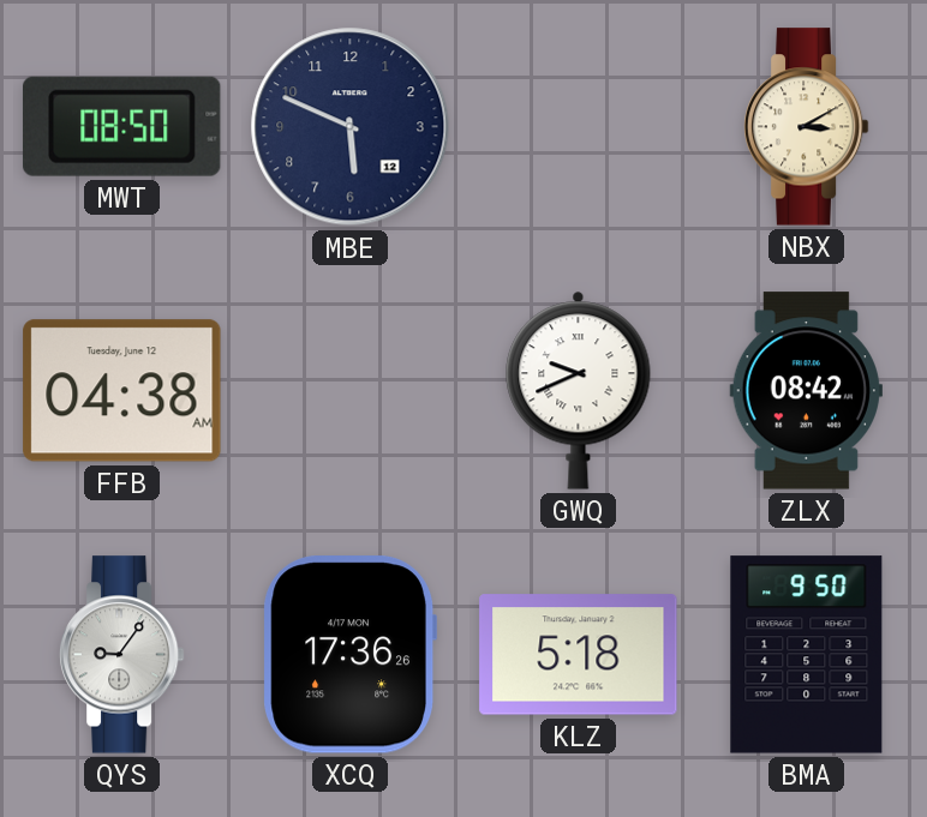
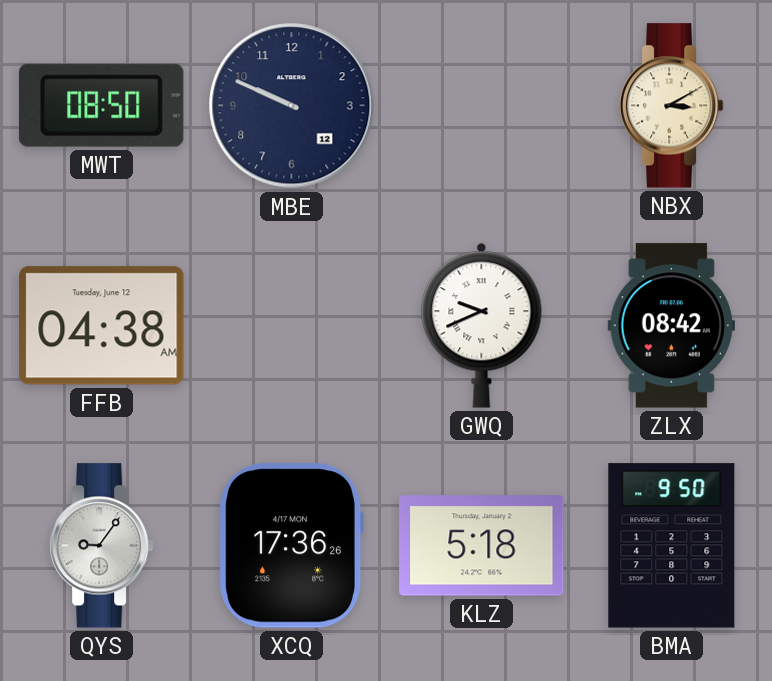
MBE: 5:49 -> 9:49
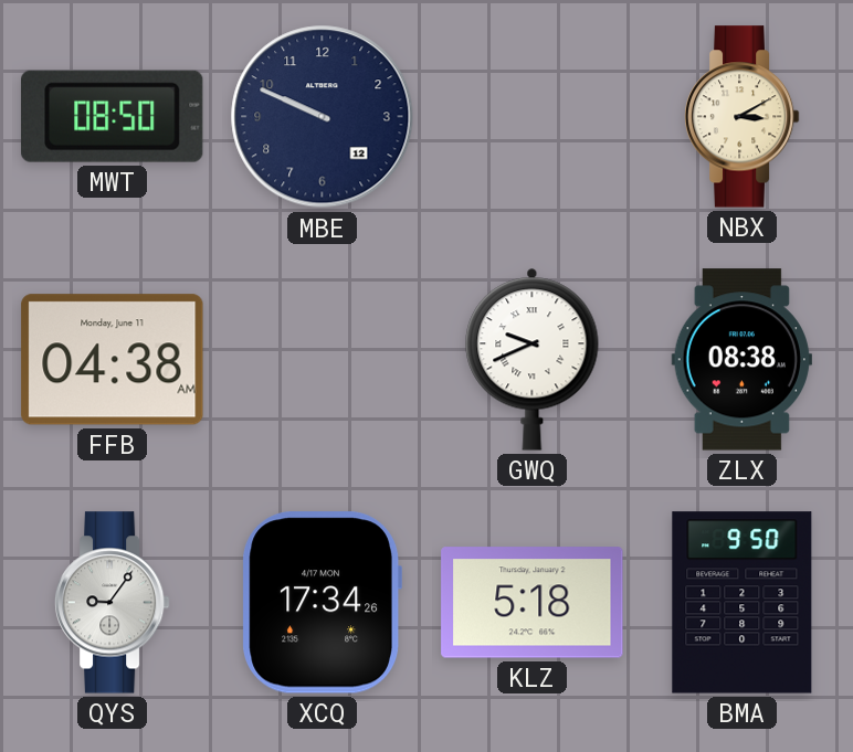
FFB date: Tuesday, June 12 -> Monday, June 11
ZLX: 08:42 -> 08:38
XCQ: 17:36 -> 17:34
